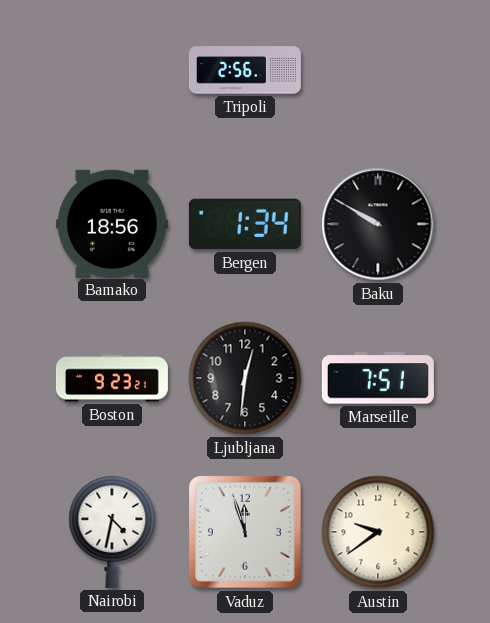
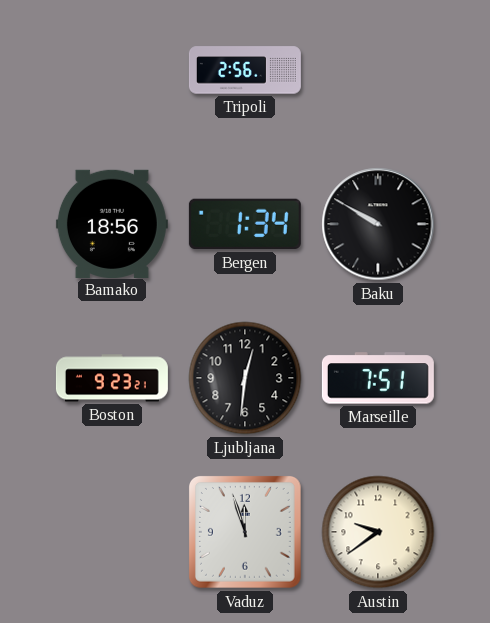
Nairobi: 4:32 -> none
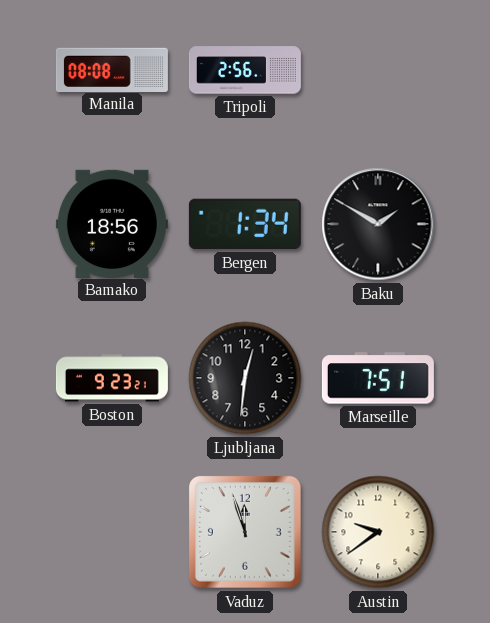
Manila: none -> 08:08
Baku: 9:50 -> 1:50
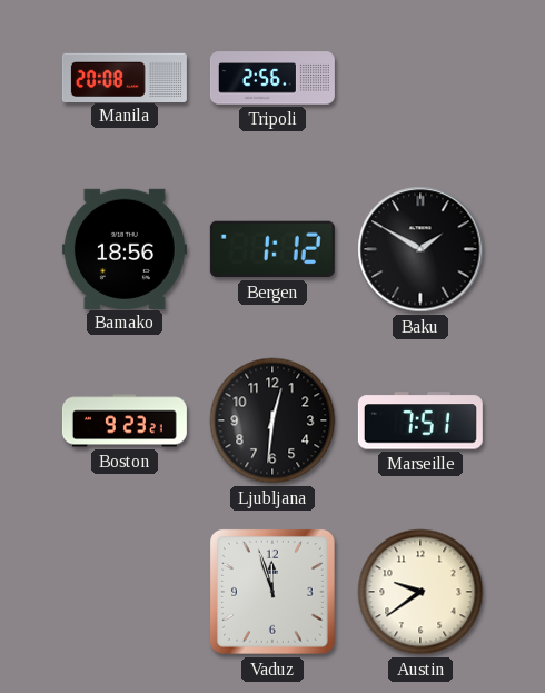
Manila: 08:08 -> 20:08
Bergen: 1:34 -> 1:12
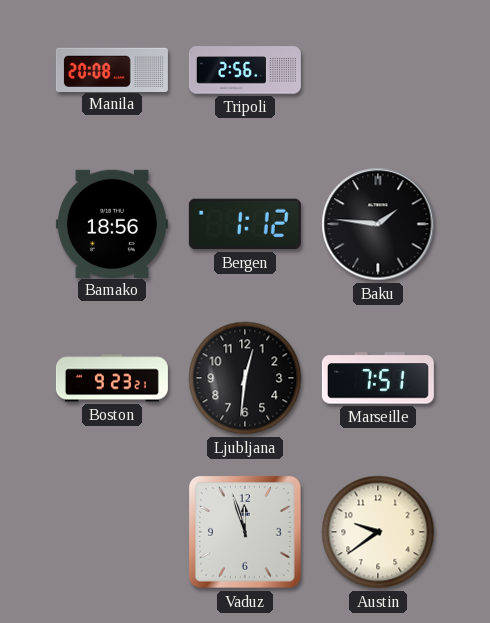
Baku: 1:50 -> 1:46
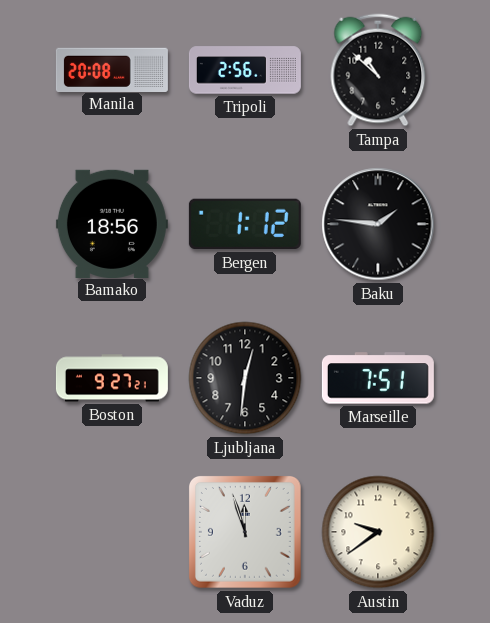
Tampa: none -> 10:52
Boston: 9:23 -> 9:27
